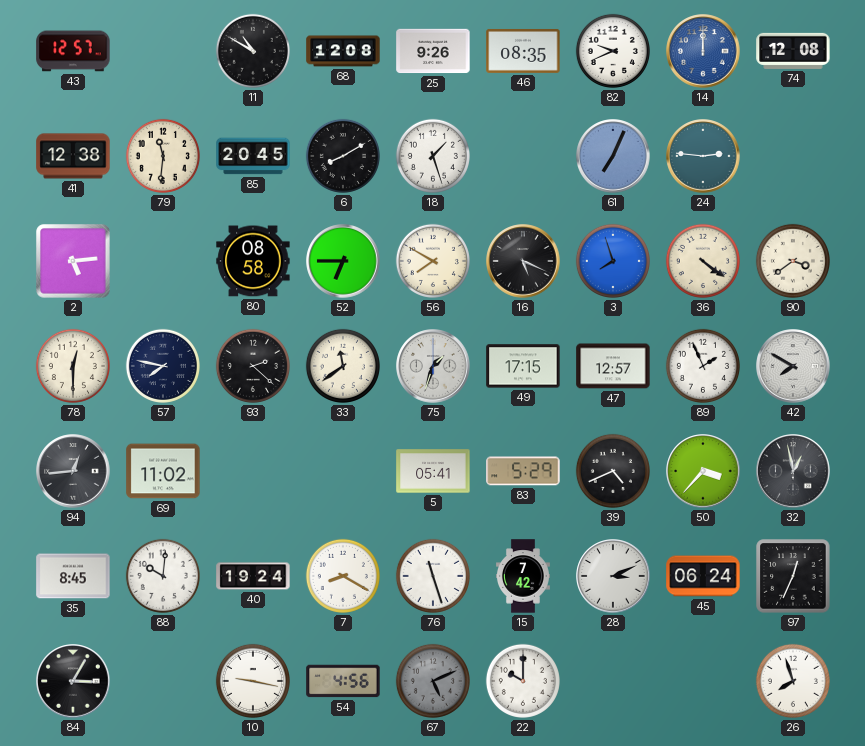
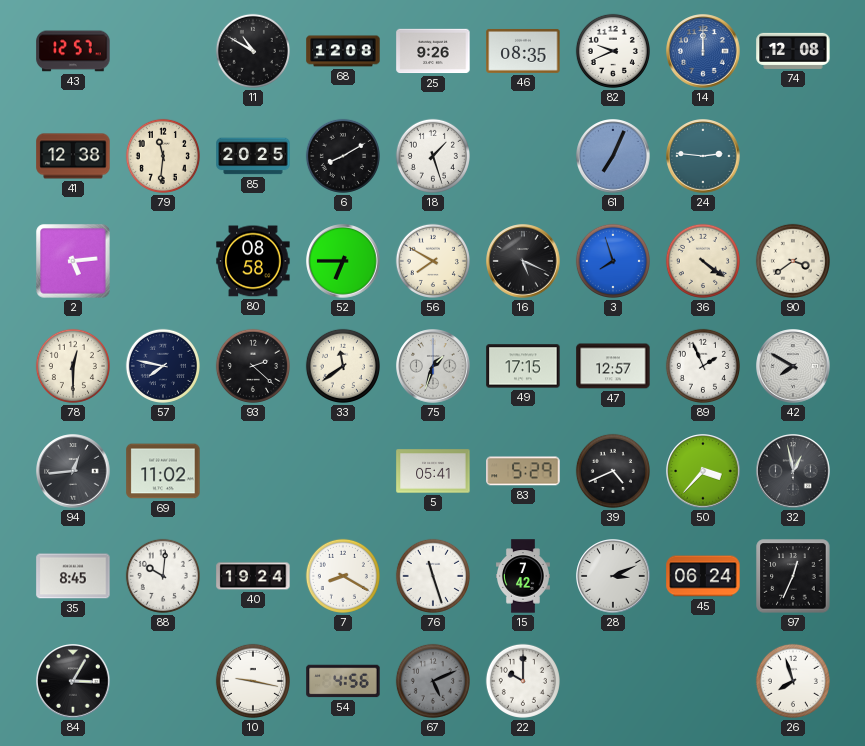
85: 20:45 -> 20:25
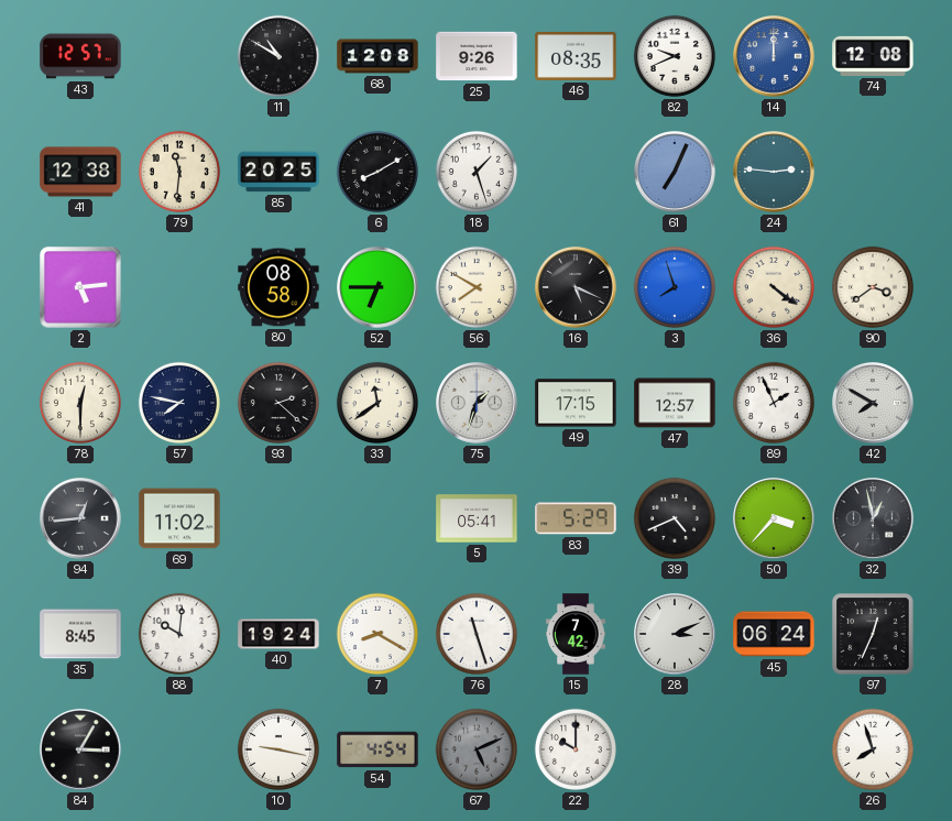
54: 4:56 -> 4:54
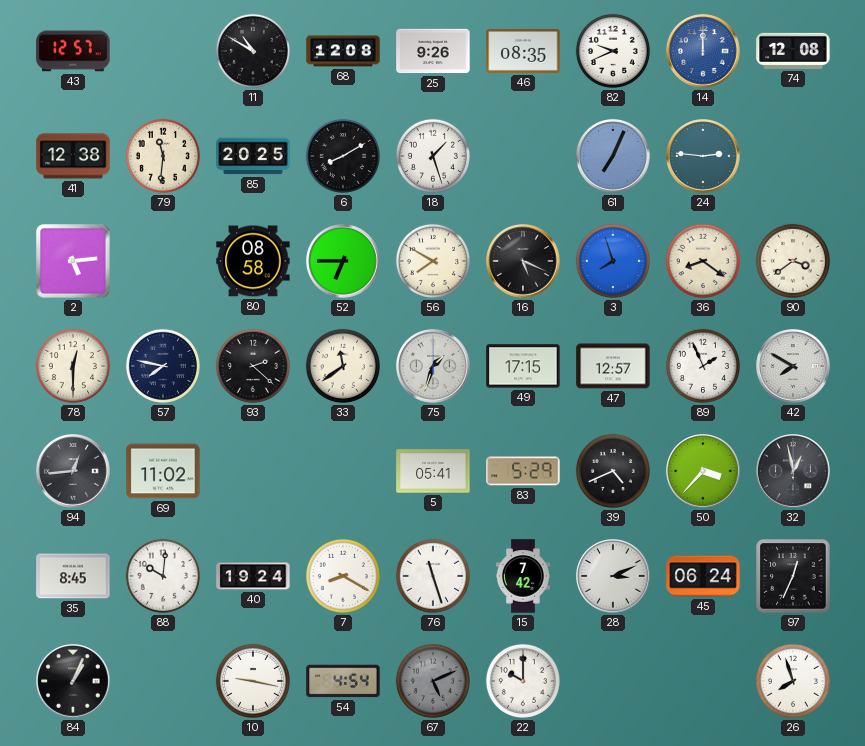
36: 4:21 -> 8:21
84: 3:05 -> 1:04
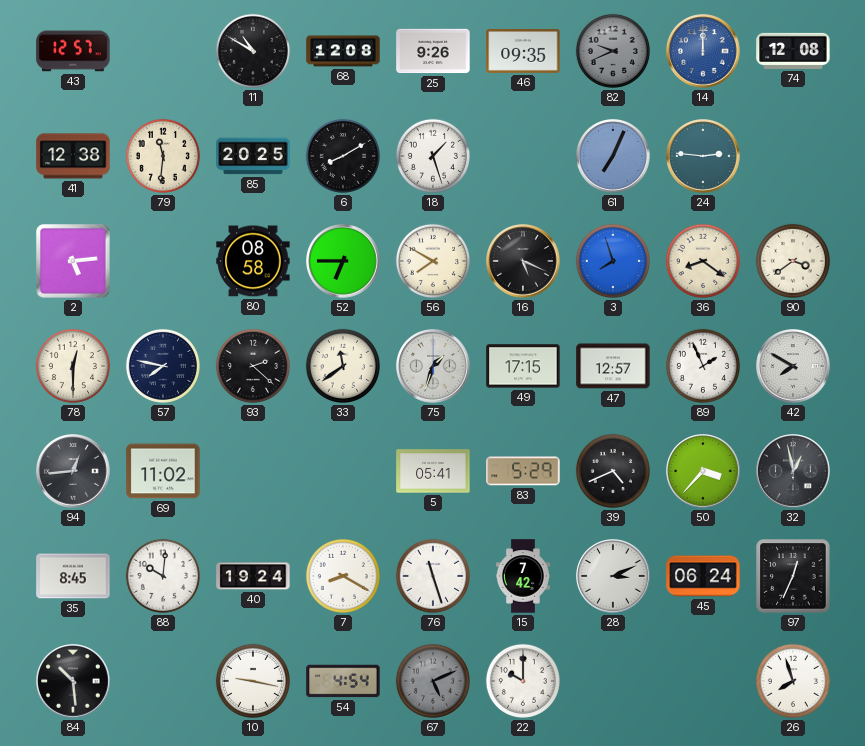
46: 08:35 -> 09:35
82 dial: white -> grey
84: 1:04 -> 10:29
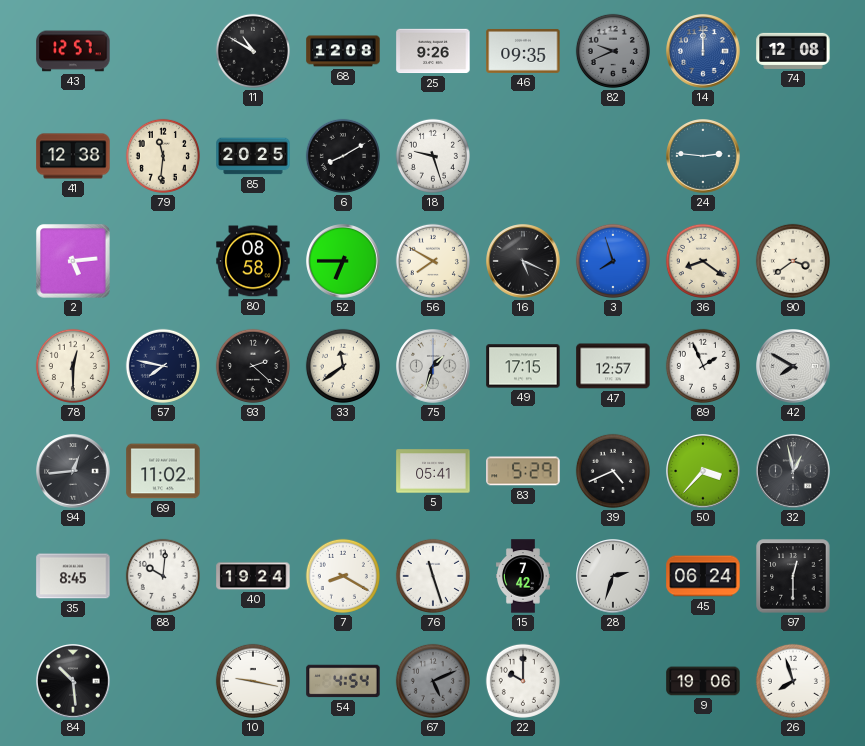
18: 1:27 -> 9:27
61: 7:04 -> none
28: 3:11 -> 2:33
97: 12:34 -> 12:30
9: none -> 19:06
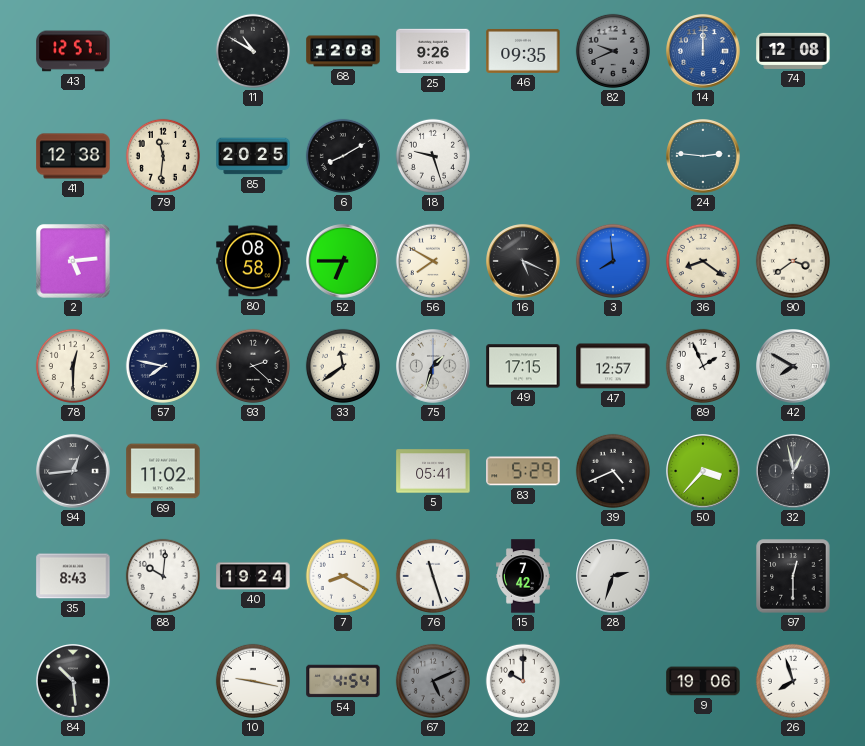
3: 7:57 -> 7:59
35: 8:45 -> 8:43
45: 06:24 -> none
